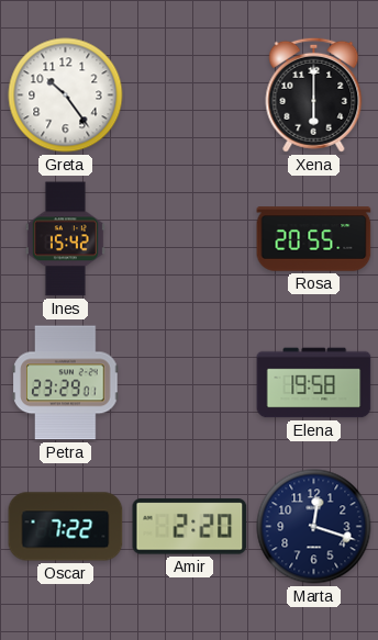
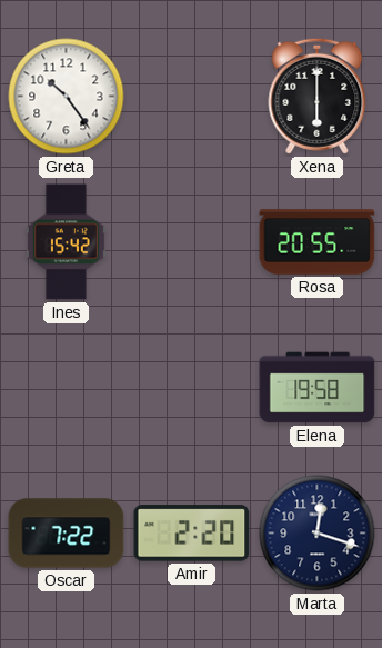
Petra: 23:29 -> none
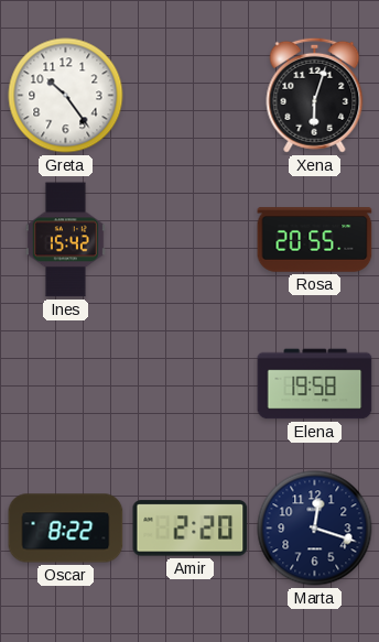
Xena: 6:00 -> 6:03
Oscar: 7:22 -> 8:22
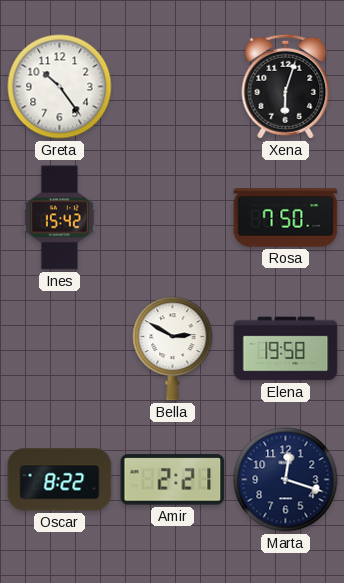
Rosa: 20:55 -> 7:50
Bella: none -> 2:50
Amir: 2:20 -> 2:21
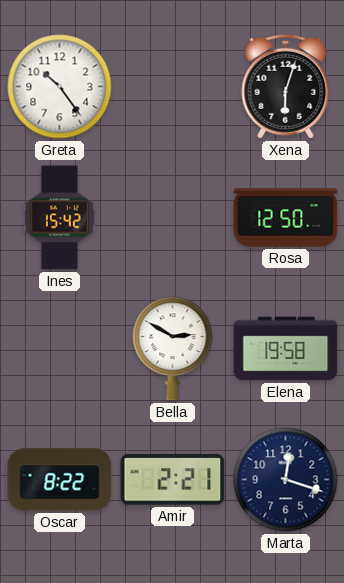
Rosa: 7:50 -> 12:50
